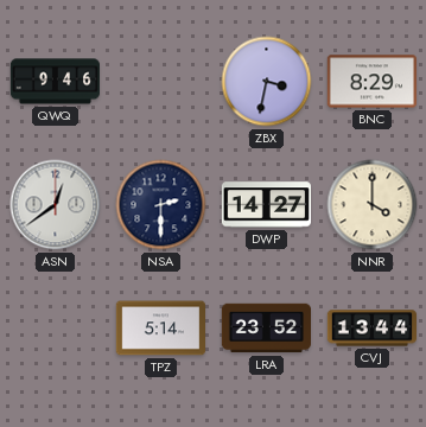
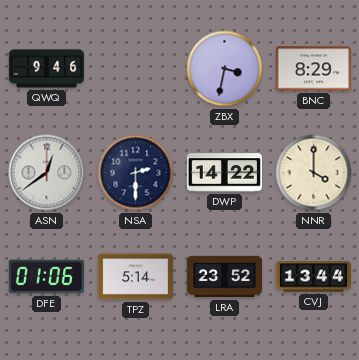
DWP: 14:27 -> 14:22
DFE: none -> 01:06
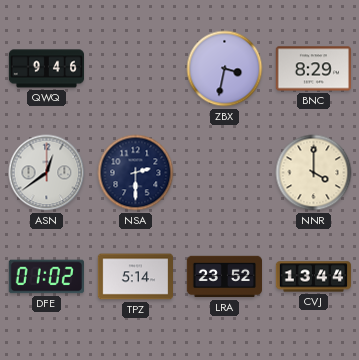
DWP: 14:22 -> none
DFE: 01:06 -> 01:02
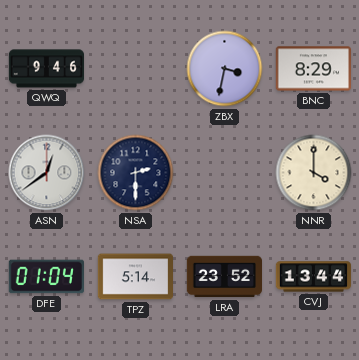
DFE: 01:02 -> 01:04
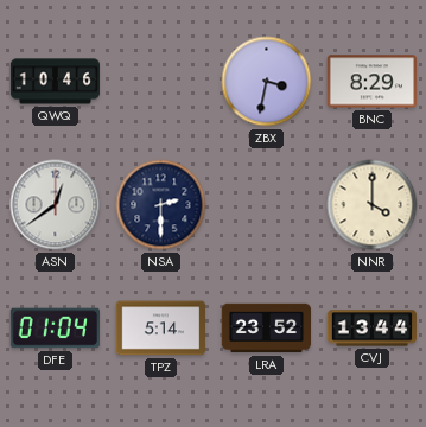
QWQ: 9:46 -> 10:46
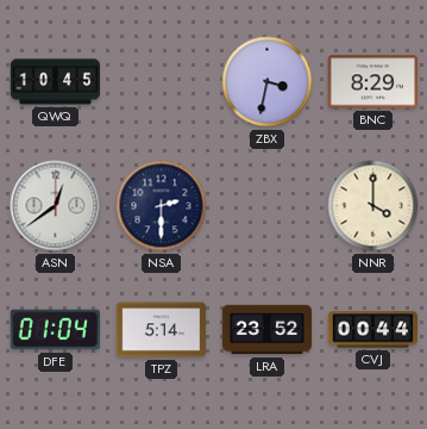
QWQ: 10:46 -> 10:45
CVJ: 13:44 -> 00:44
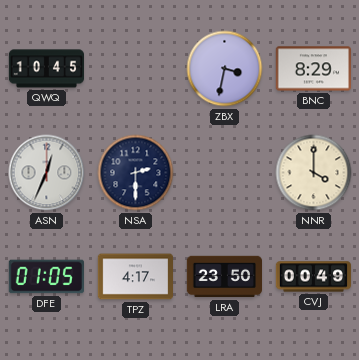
ASN: 12:39 -> 12:34
DFE: 01:04 -> 01:05
TPZ: 5:14 -> 4:17
LRA: 23:52 -> 23:50
CVJ: 00:44 -> 00:49
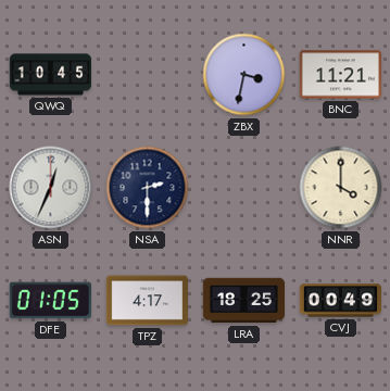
BNC: 8:29 -> 11:21
LRA: 23:50 -> 18:25
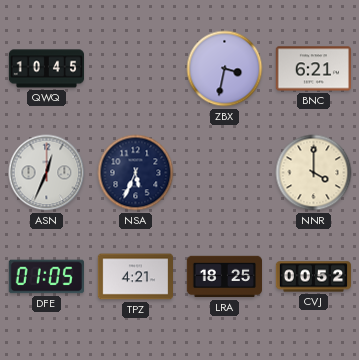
BNC: 11:21 -> 6:21
NSA: 2:30 -> 5:34
TPZ: 4:17 -> 4:21
CVJ: 00:49 -> 00:52
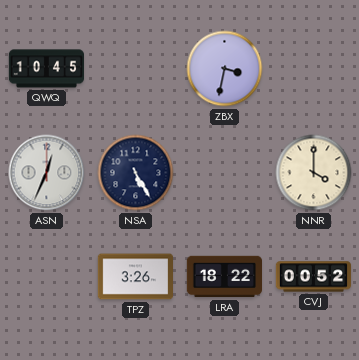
BNC: 6:21 -> none
NSA: 5:34 -> 5:25
DFE: 01:05 -> none
TPZ: 4:21 -> 3:26
LRA: 18:25 -> 18:22
